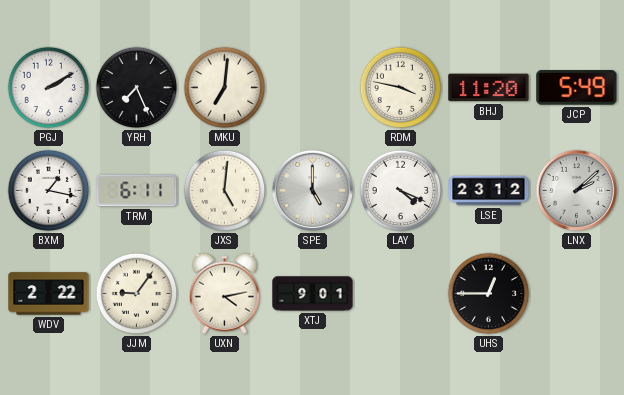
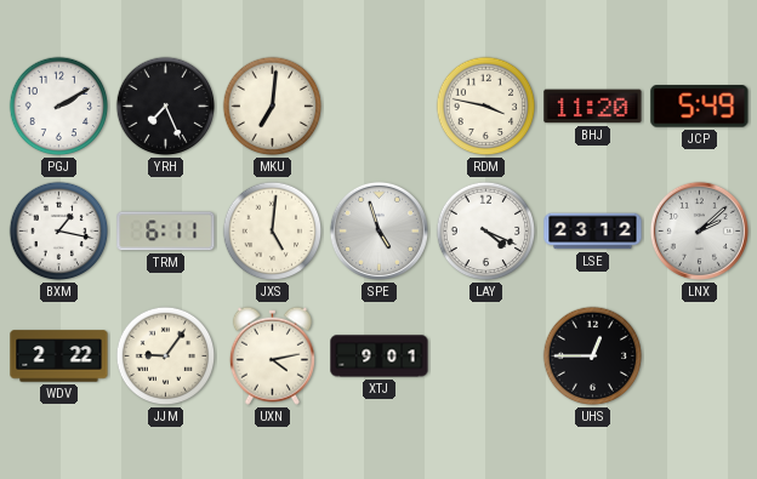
SPE: 5:00 -> 4:57
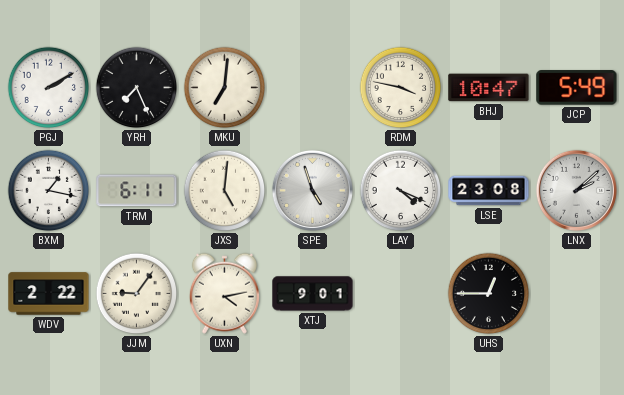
BHJ: 11:20 -> 10:47
LSE: 23:12 -> 23:08
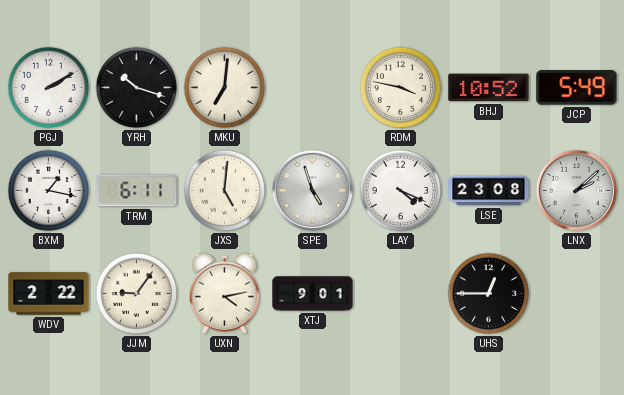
YRH: 7:26 -> 10:18
BHJ: 10:47 -> 10:52
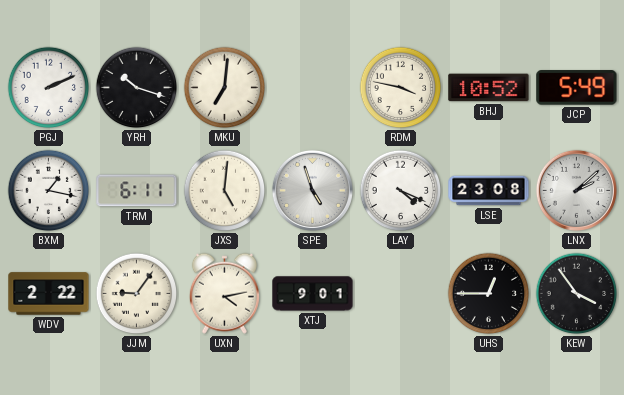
PGJ: 2:10 -> 2:11
KEW: none -> 3:54
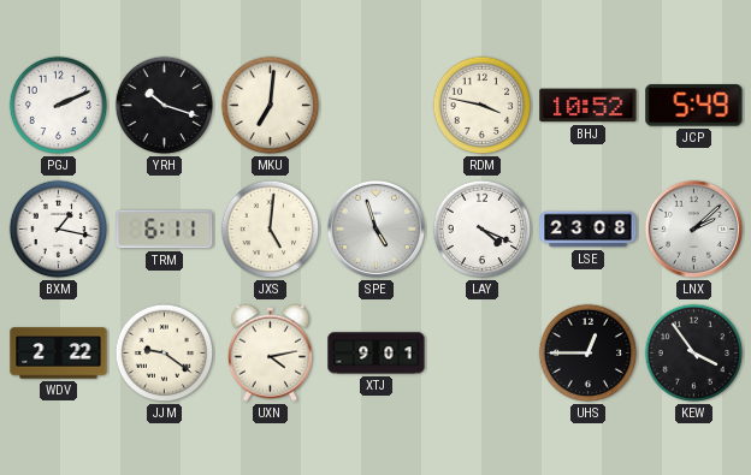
JJM: 9:06 -> 9:21
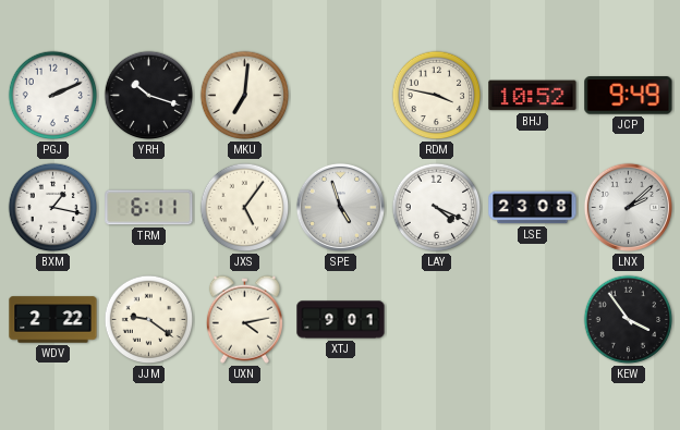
JCP: 5:49 -> 9:49
JXS: 5:01 -> 5:06
UHS: 12:45 -> none
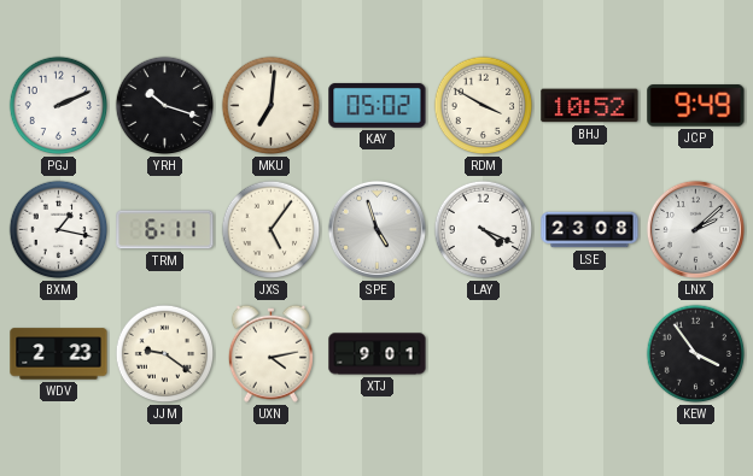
KAY: none -> 05:02
RDM: 3:47 -> 3:50
WDV: 2:22 -> 2:23
